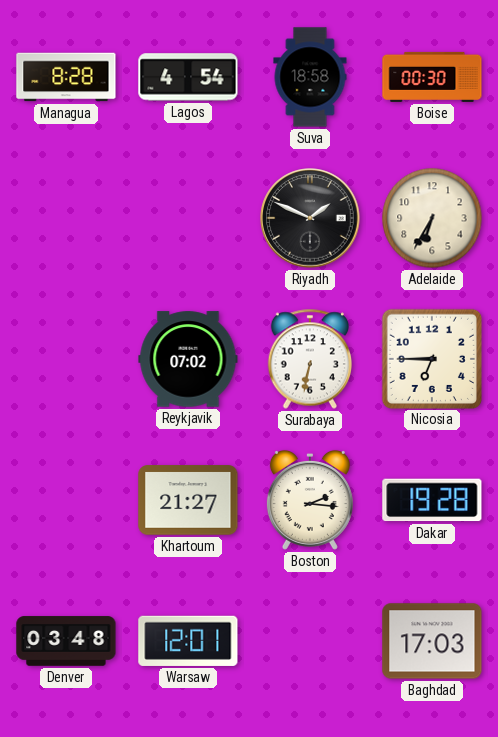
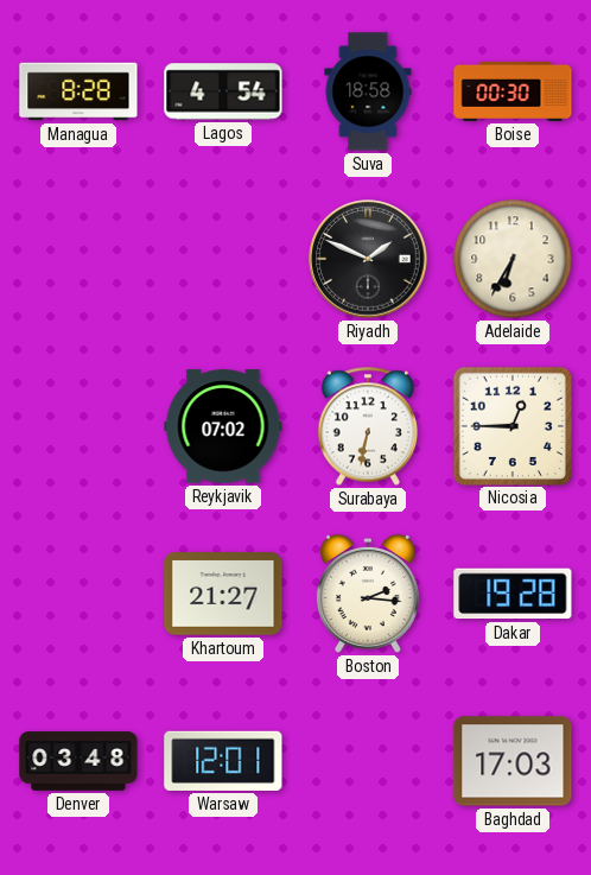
Nicosia: 6:45 -> 12:45
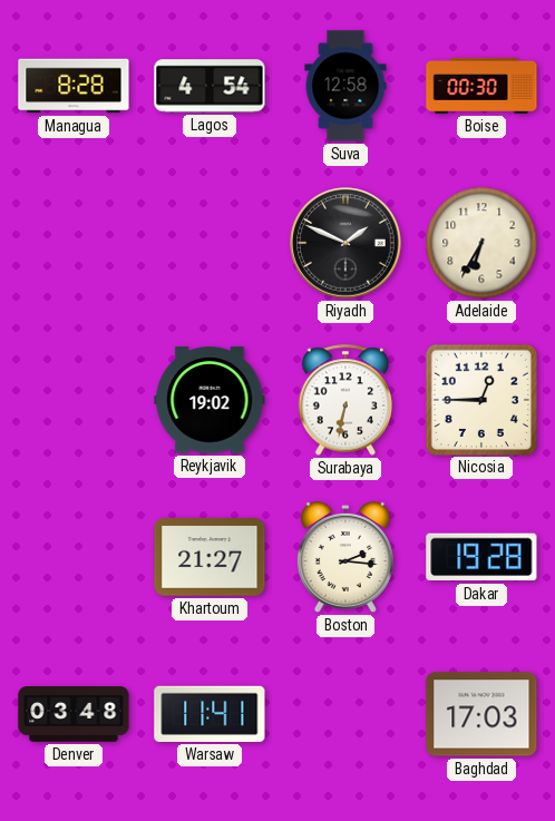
Suva: 18:58 -> 12:58
Reykjavik: 07:02 -> 19:02
Warsaw: 12:01 -> 11:41
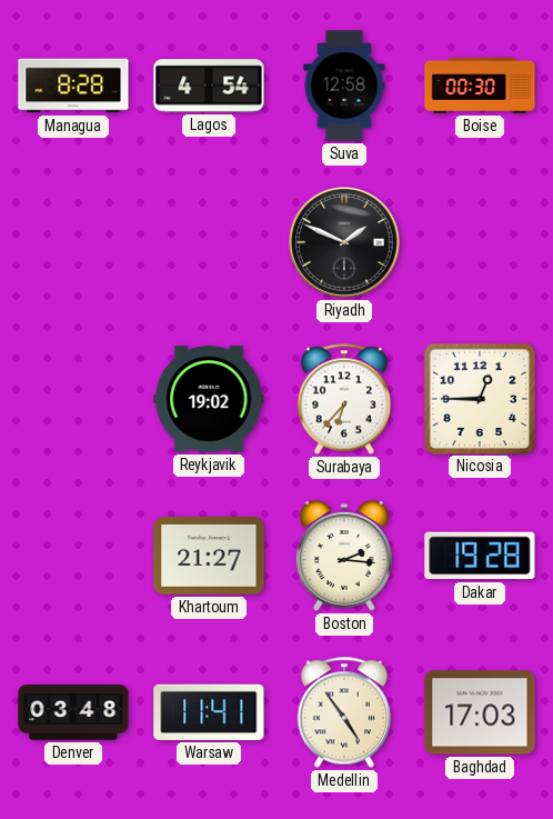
Adelaide: 6:35 -> none
Surabaya: 6:32 -> 6:37
Medellin: none -> 4:54
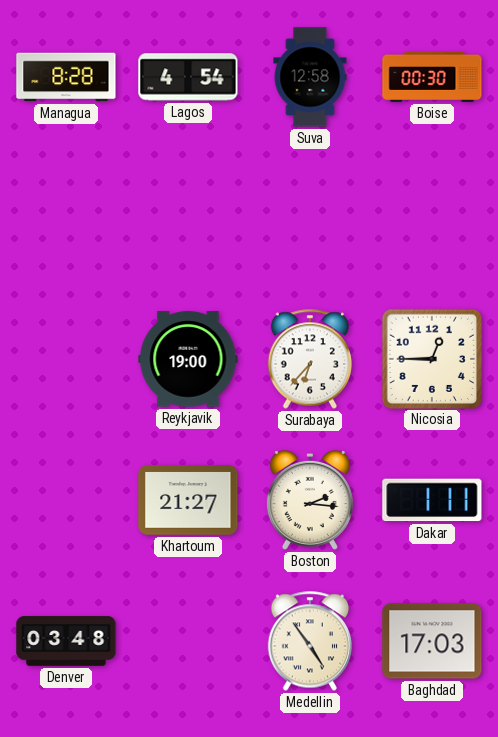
Riyadh: 1:49 -> none
Reykjavik: 19:02 -> 19:00
Dakar: 19:28 -> 1:11
Warsaw: 11:41 -> none
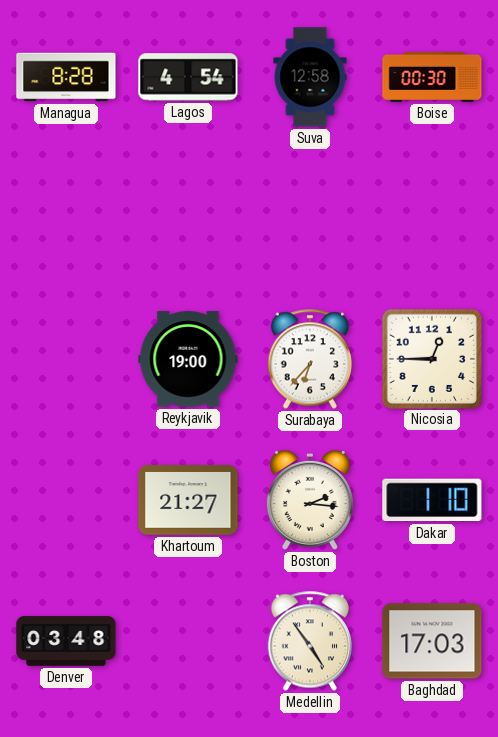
Dakar: 1:11 -> 1:10
